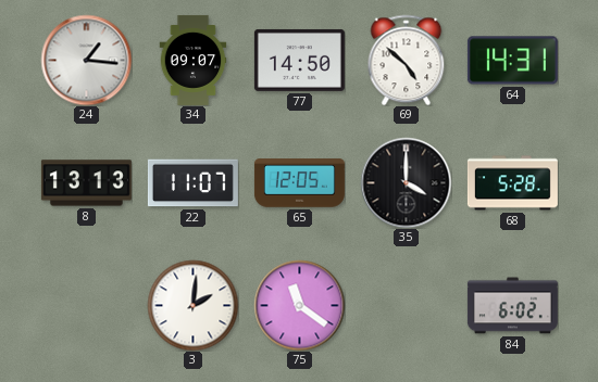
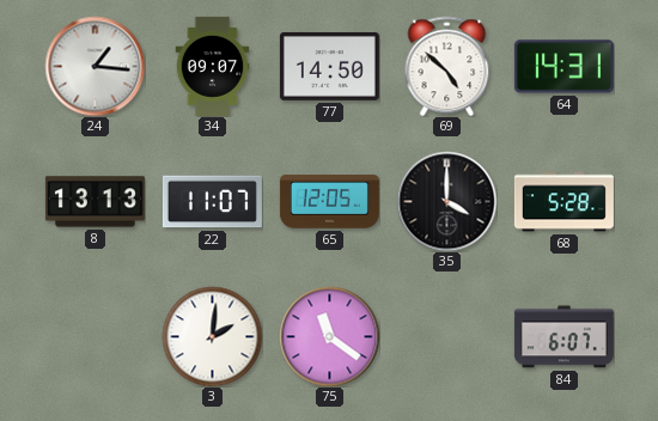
84: 6:02 -> 6:07
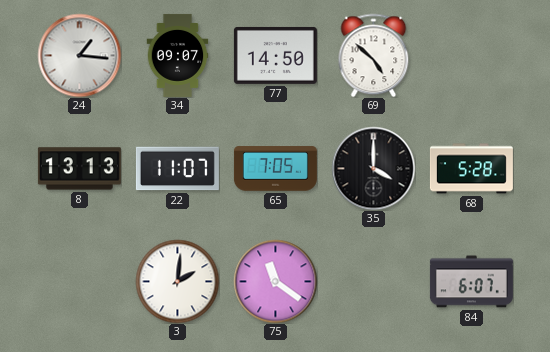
64: 14:31 -> none
65: 12:05 -> 7:05
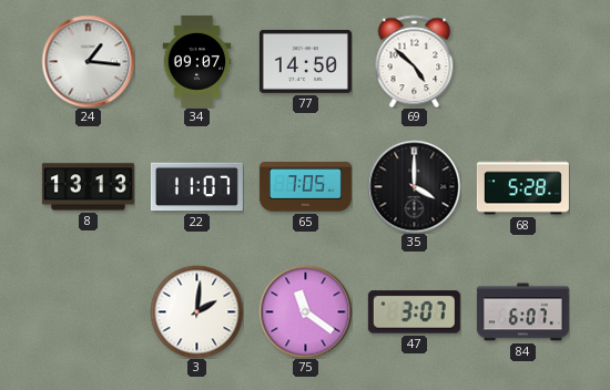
47: none -> 3:07
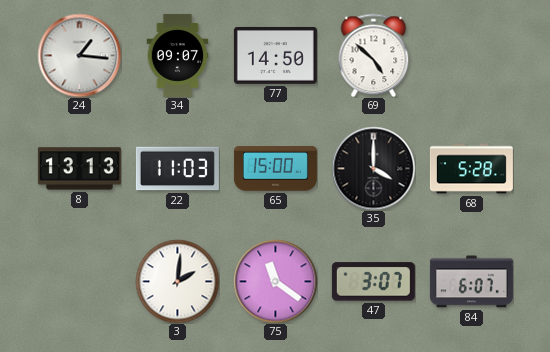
22: 11:07 -> 11:03
65: 7:05 -> 15:00
